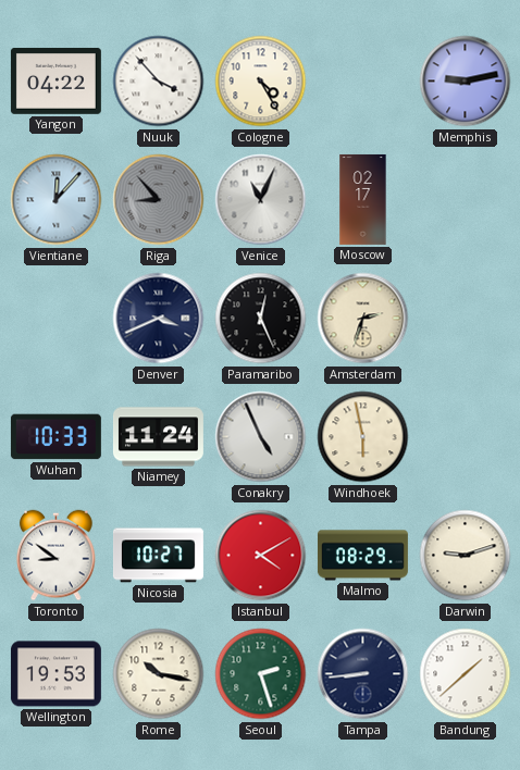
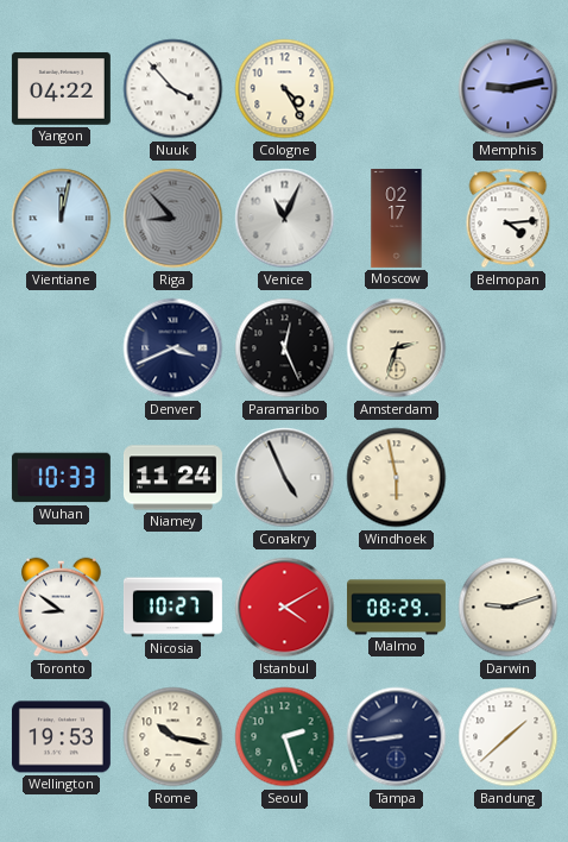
Vientiane: 12:07 -> 12:02
Belmopan: none -> 4:14
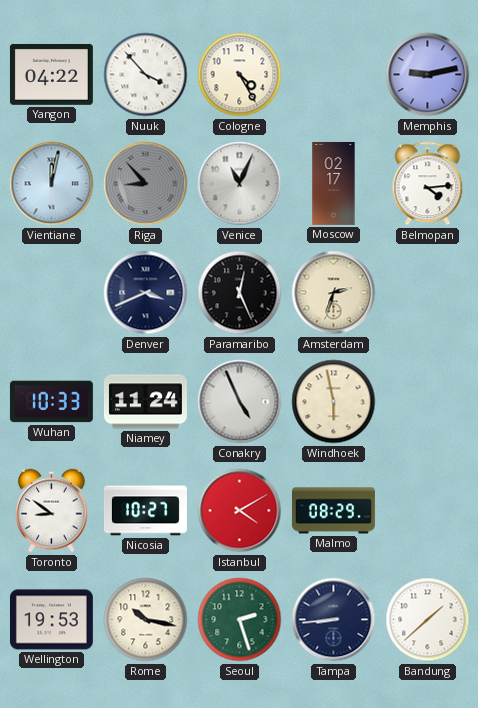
Darwin: 9:12 -> none
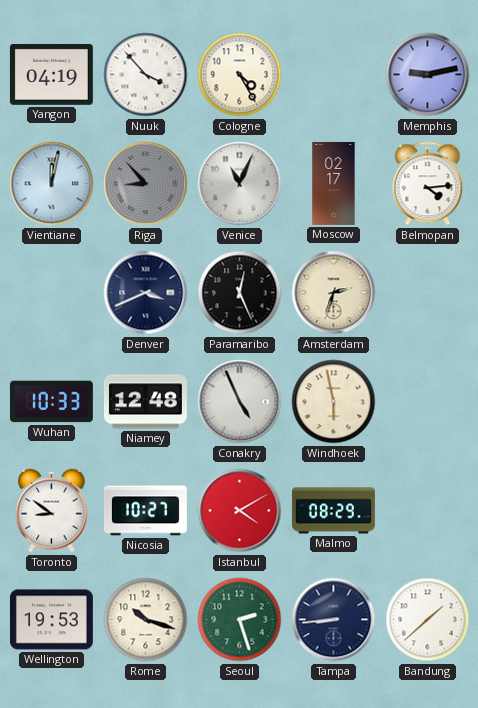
Yangon: 04:22 -> 04:19
Niamey: 11:24 -> 12:48
Rome: 10:17 -> 10:18
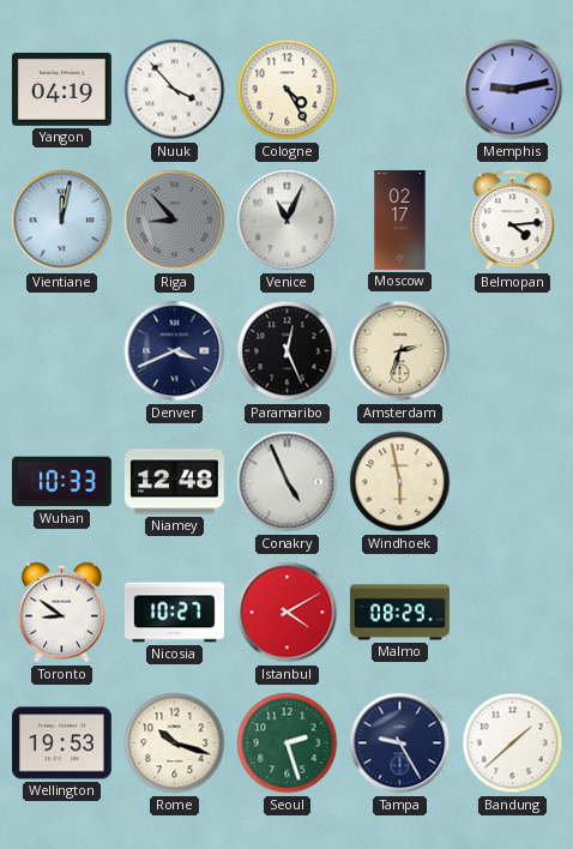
Tampa: 8:44 -> 9:25
